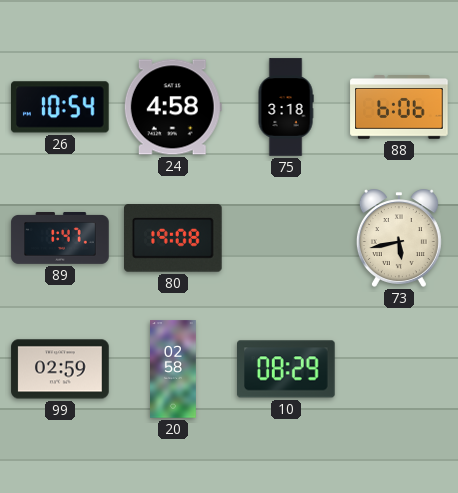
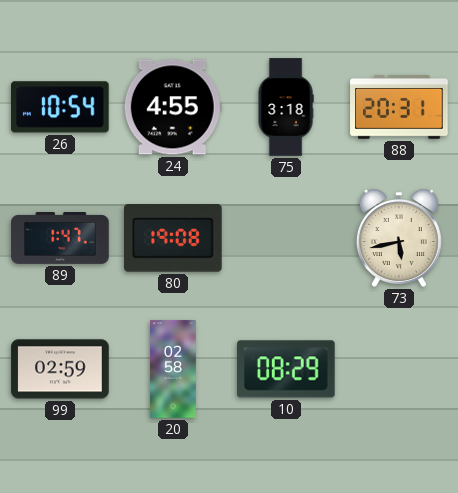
24: 4:58 -> 4:55
88: 6:06 -> 20:31
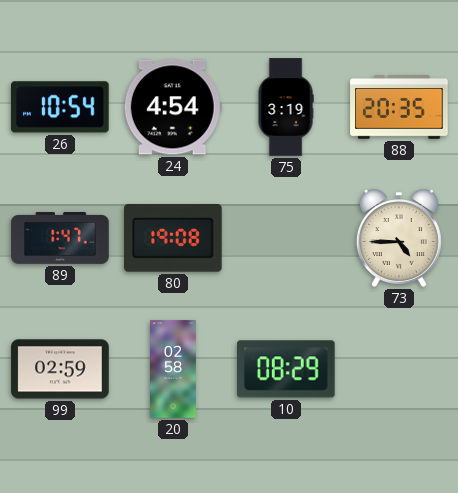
24: 4:55 -> 4:54
75: 3:18 -> 3:19
88: 20:31 -> 20:35
73: 5:43 -> 4:45
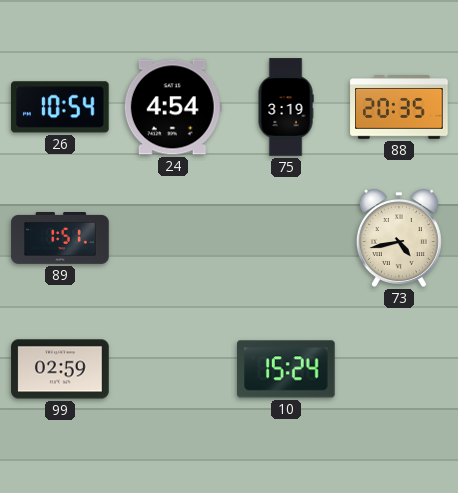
89: 1:47 -> 1:51
80: 19:08 -> none
73: 4:45 -> 4:43
20: 02:58 -> none
10: 08:29 -> 15:24
